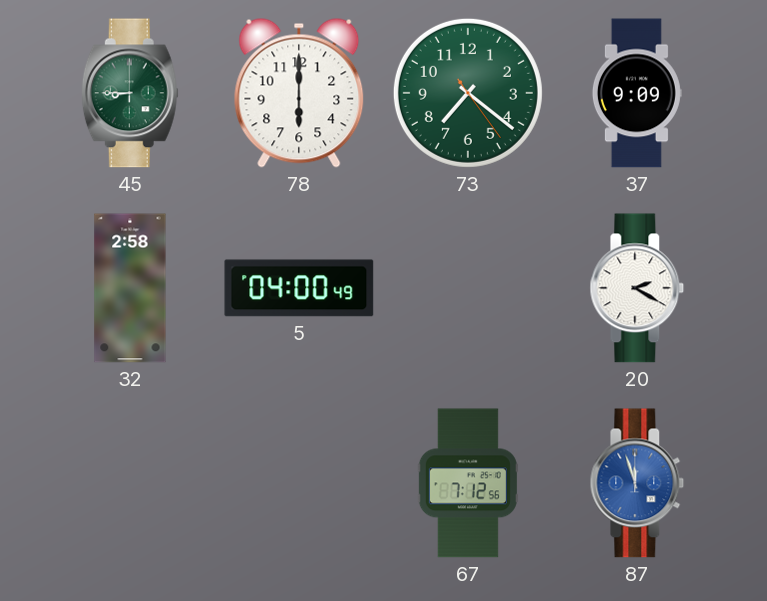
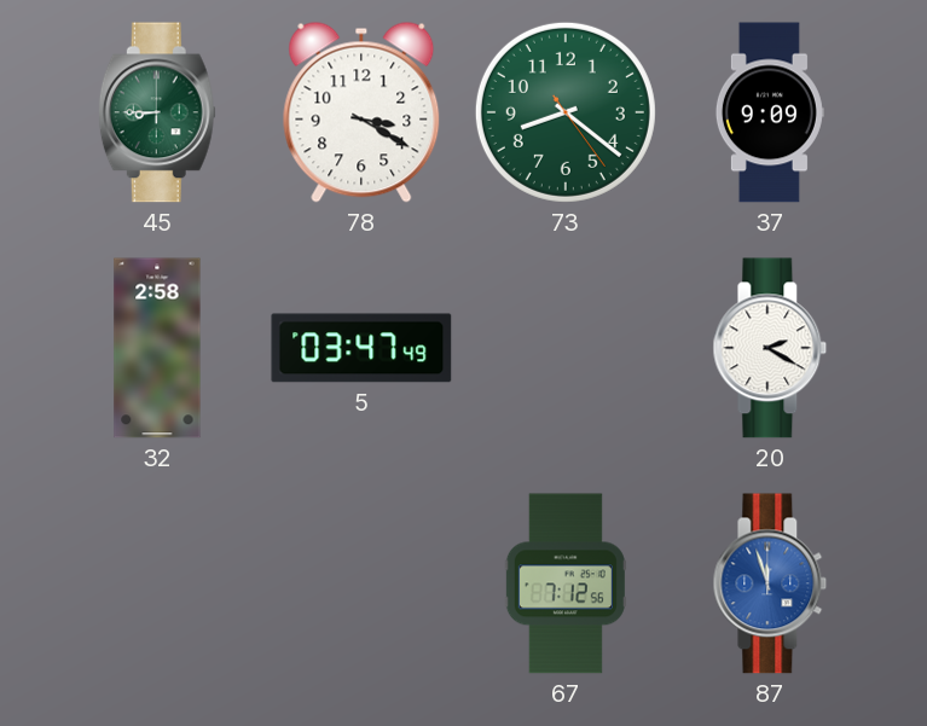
78: 6:00 -> 3:20
73: 7:21 -> 8:21
5: 04:00 -> 03:47
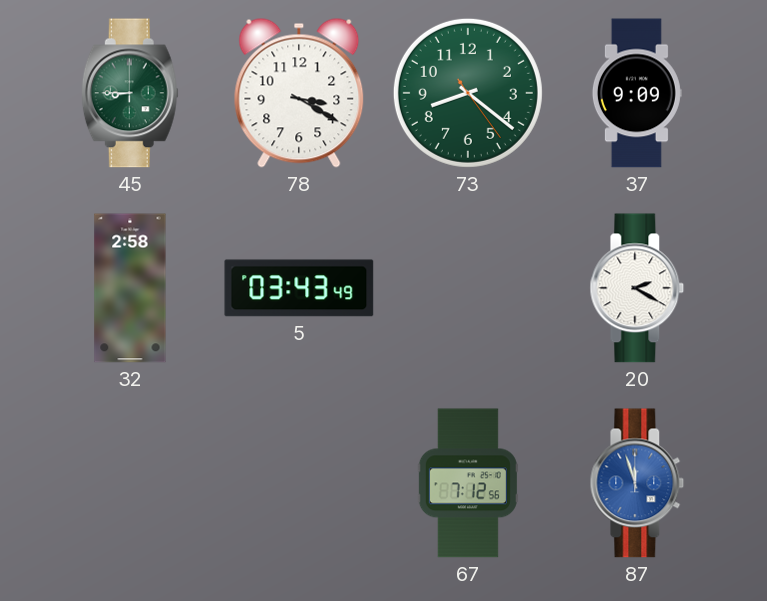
5: 03:47 -> 03:43
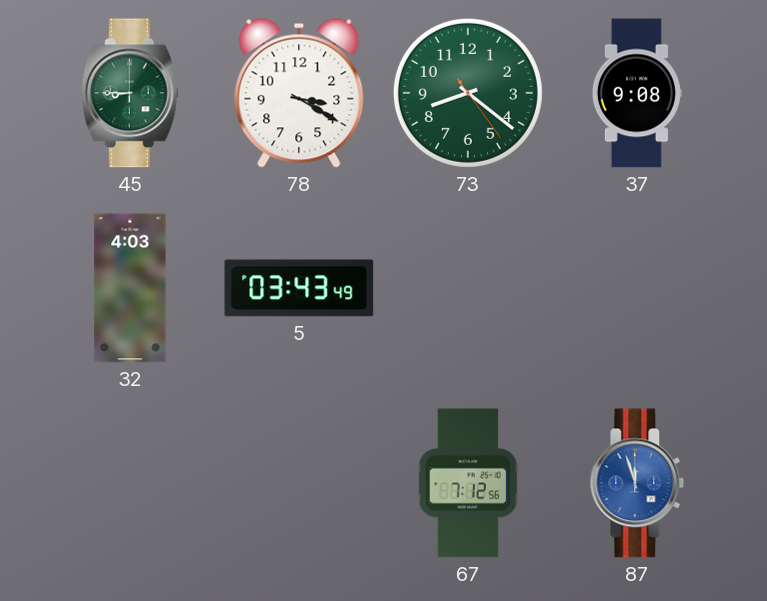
37: 9:09 -> 9:08
32: 2:58 -> 4:03
20: 2:20 -> none
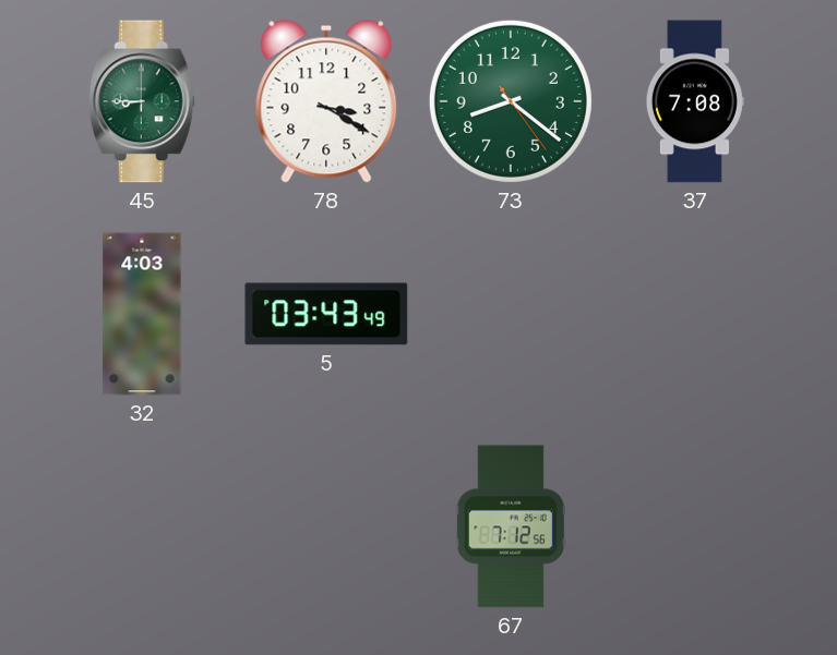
37: 9:08 -> 7:08
87: 11:57 -> none
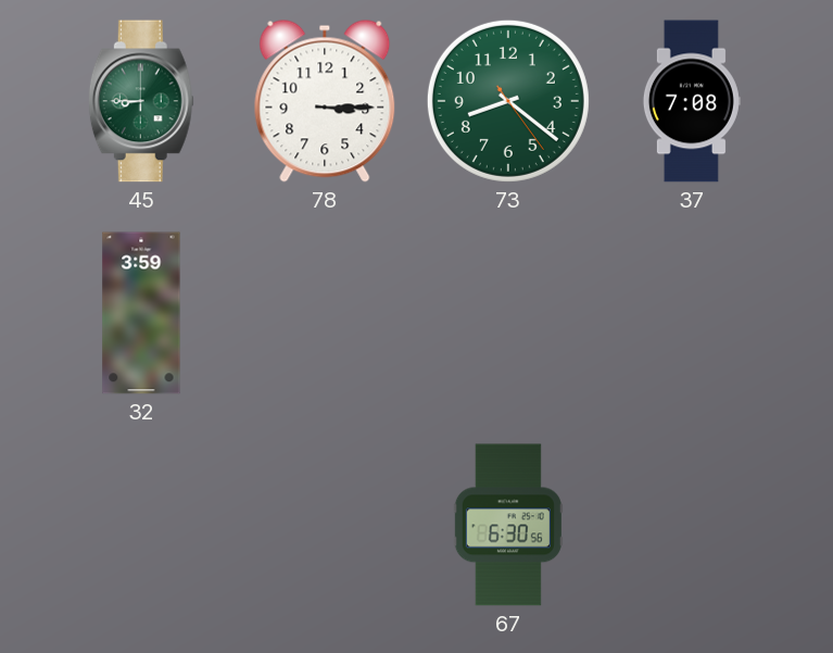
78: 3:20 -> 3:15
32: 4:03 -> 3:59
5: 03:43 -> none
67: 7:12 -> 6:30
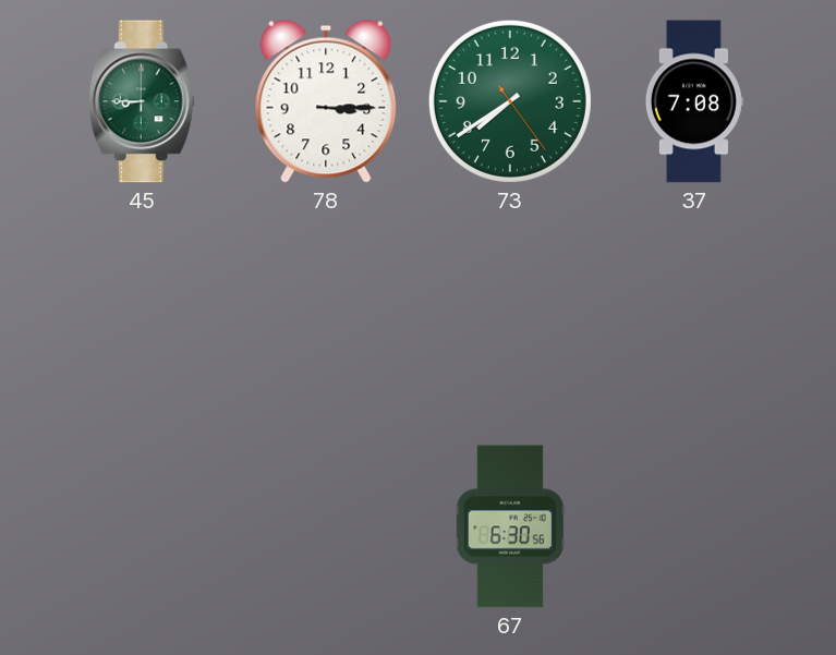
73: 8:21 -> 7:39
32: 3:59 -> none
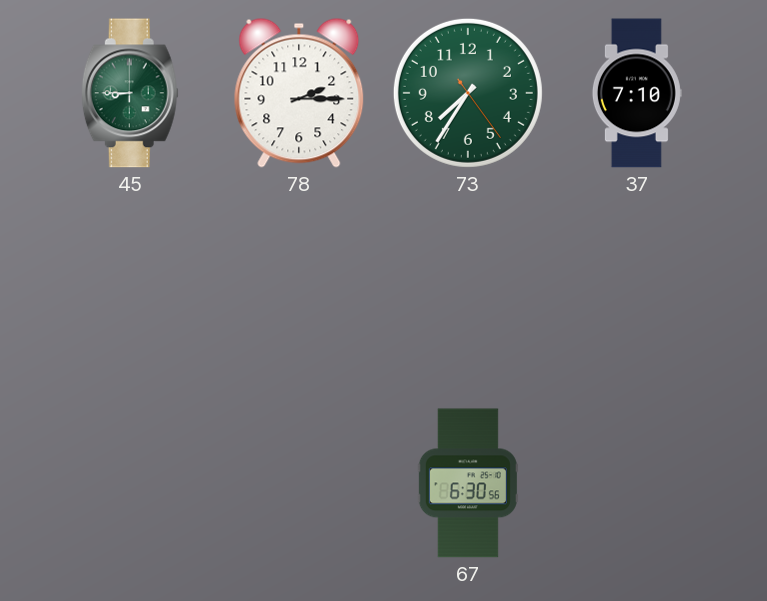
78: 3:15 -> 2:15
73: 7:39 -> 7:35
37: 7:08 -> 7:10
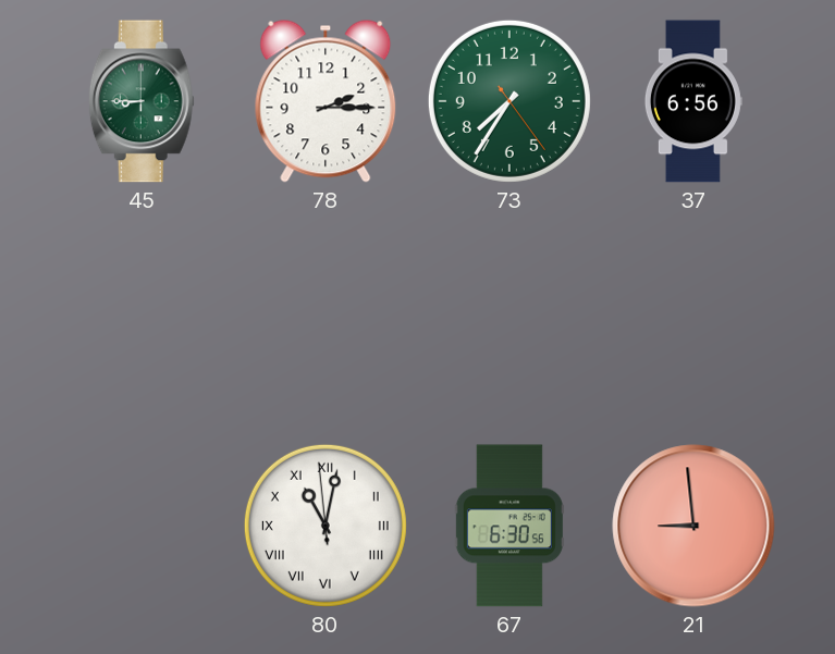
37: 7:10 -> 6:56
80: none -> 11:01
21: none -> 8:59
